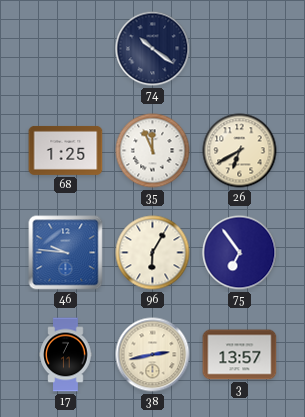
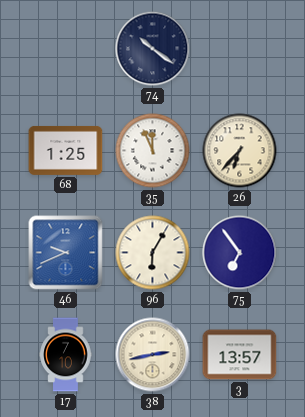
26: 6:40 -> 6:37
46: 9:46 -> 9:41
17: 7:11 -> 7:10
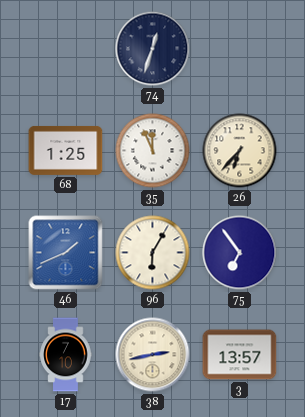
74: 10:21 -> 12:33
46: 9:41 -> 1:41
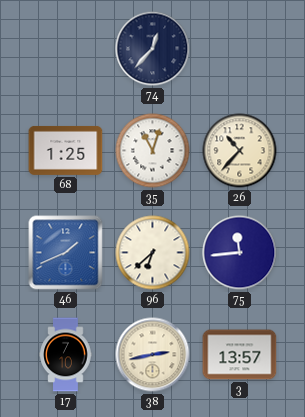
74: 12:33 -> 12:37
35: 11:56 -> 11:03
26: 6:37 -> 10:37
96: 6:05 -> 6:38
75: 6:54 -> 11:44
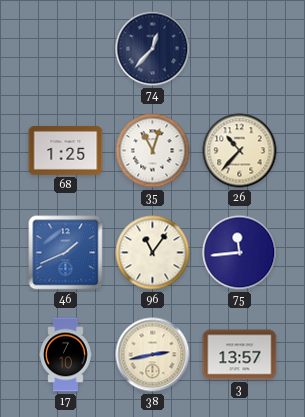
96: 6:38 -> 11:06
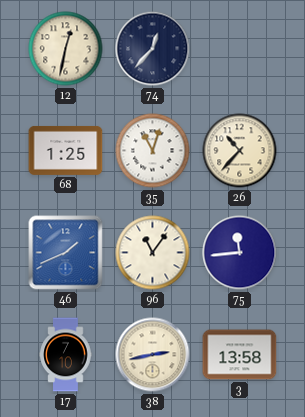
12: none -> 12:32
3: 13:57 -> 13:58
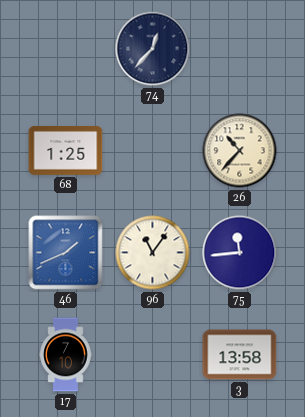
12: 12:32 -> none
35: 11:03 -> none
38: 2:43 -> none
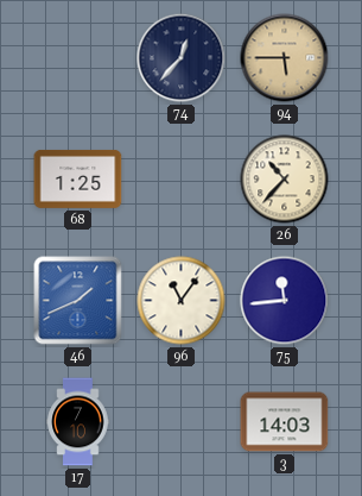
94: none -> 5:45
3: 13:58 -> 14:03
